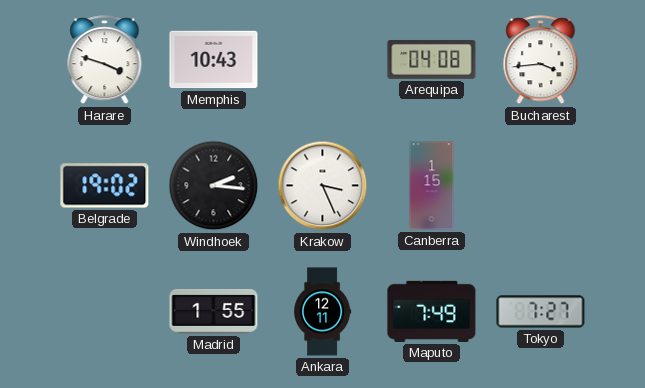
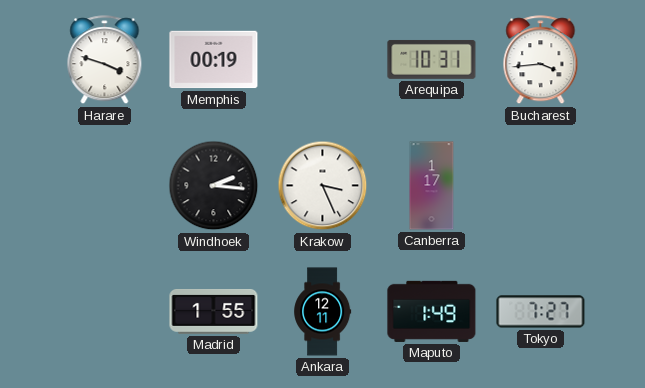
Memphis: 10:43 -> 00:19
Arequipa: 04:08 -> 10:31
Belgrade: 19:02 -> none
Canberra: 1:15 -> 1:17
Maputo: 7:49 -> 1:49
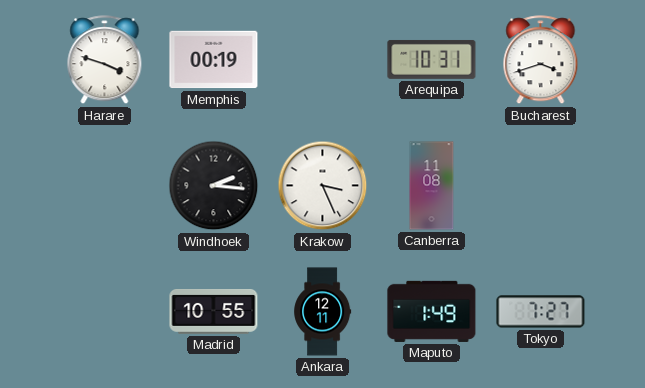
Bucharest: 3:44 -> 3:42
Canberra: 1:17 -> 11:08
Madrid: 1:55 -> 10:55
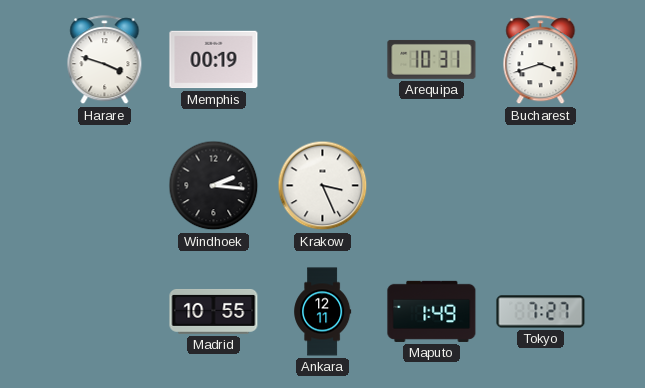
Canberra: 11:08 -> none
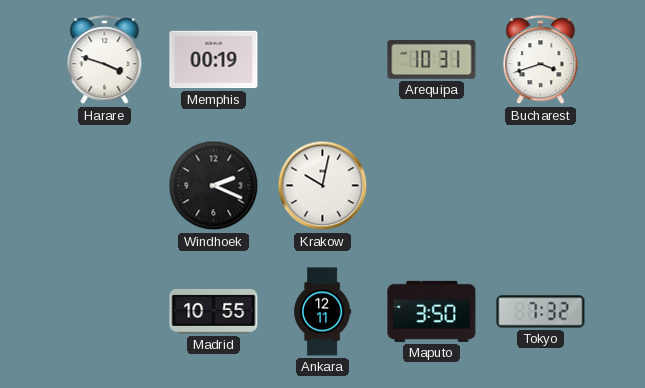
Windhoek: 2:16 -> 2:19
Krakow: 3:26 -> 10:02
Maputo: 1:49 -> 3:50
Tokyo: 7:27 -> 7:32
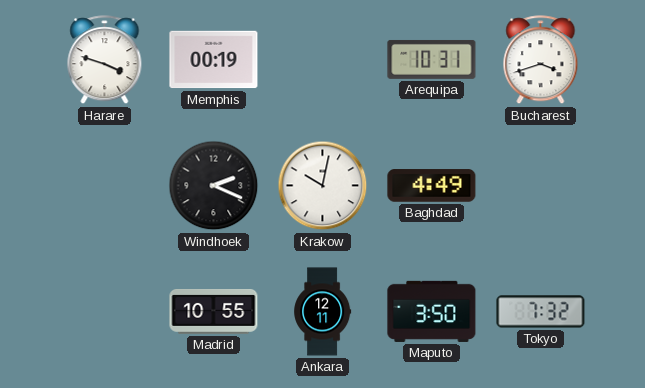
Baghdad: none -> 4:49
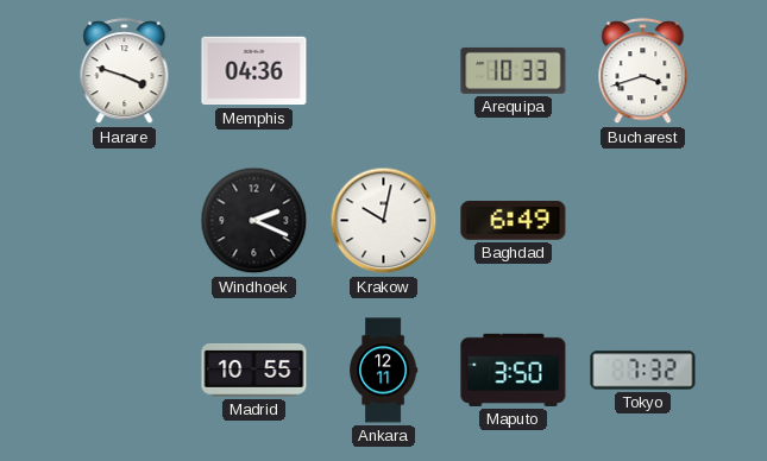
Memphis: 00:19 -> 04:36
Arequipa: 10:31 -> 10:33
Baghdad: 4:49 -> 6:49
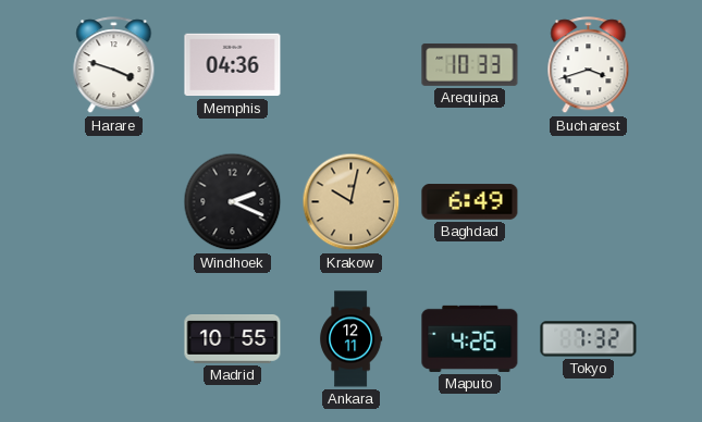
Krakow dial: white -> champagne
Maputo: 3:50 -> 4:26
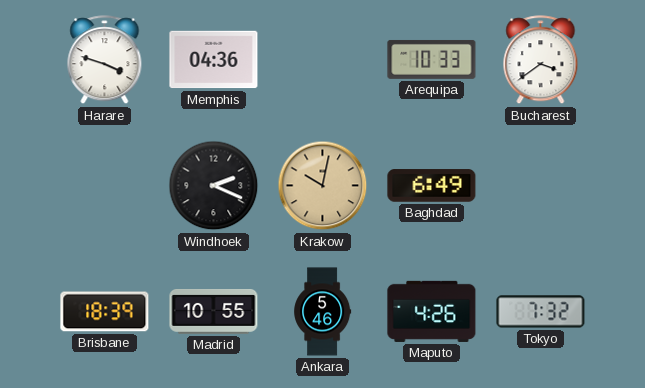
Bucharest: 3:42 -> 3:39
Brisbane: none -> 18:39
Ankara: 12:11 -> 5:46
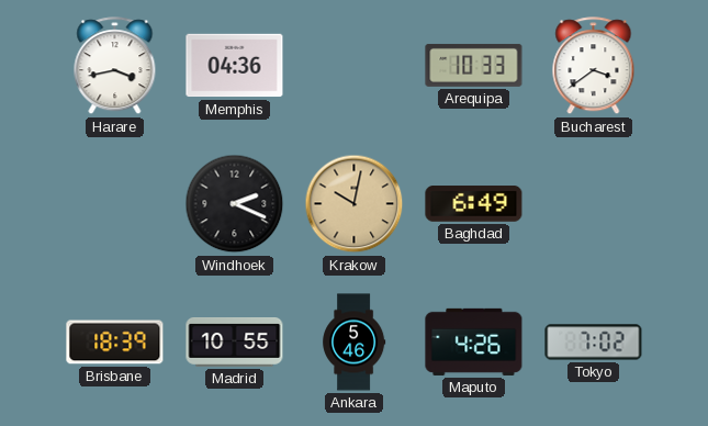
Harare: 3:48 -> 3:43
Tokyo: 7:32 -> 7:02
